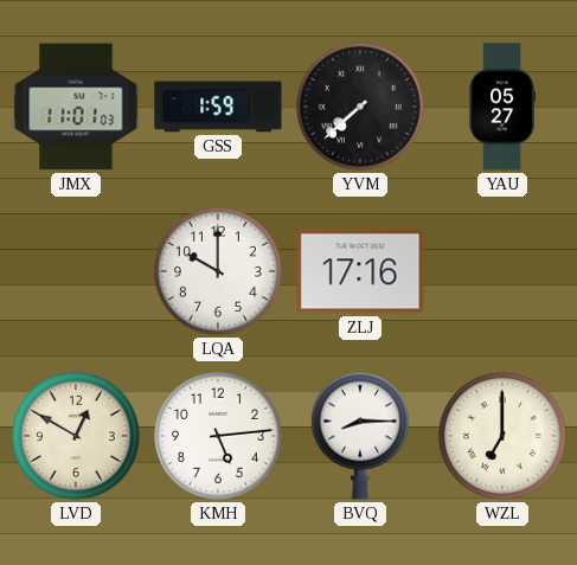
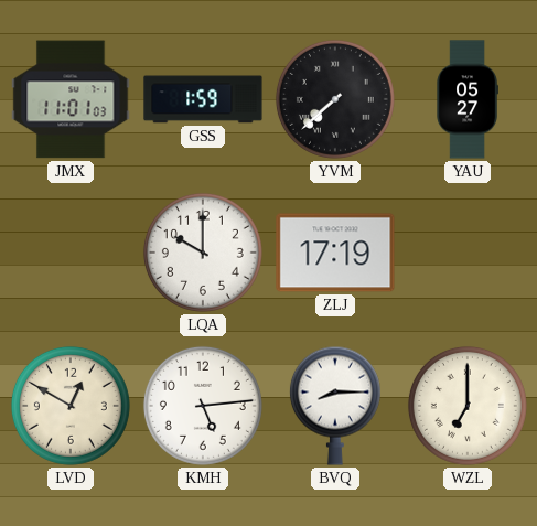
ZLJ: 17:16 -> 17:19
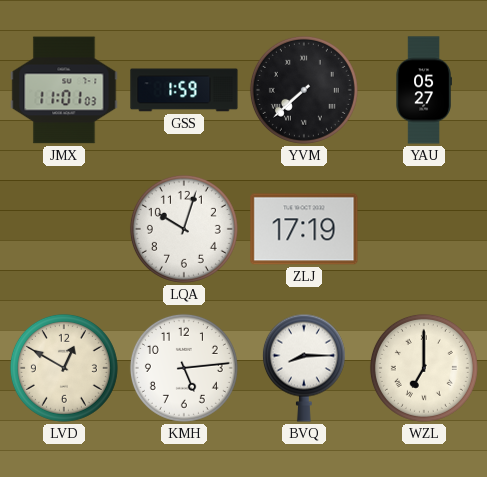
LQA: 10:00 -> 10:03
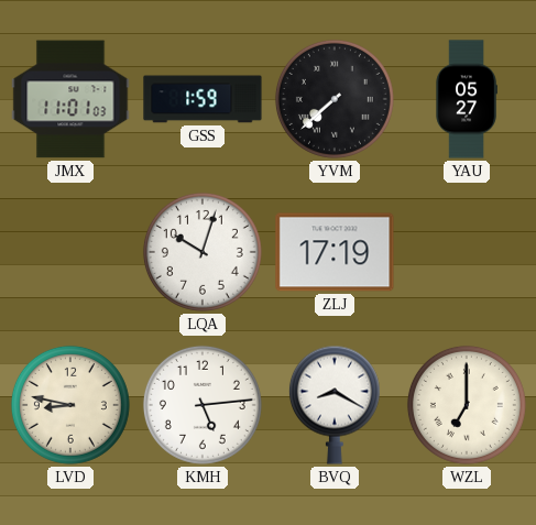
LVD: 12:50 -> 8:47
BVQ: 8:15 -> 8:20
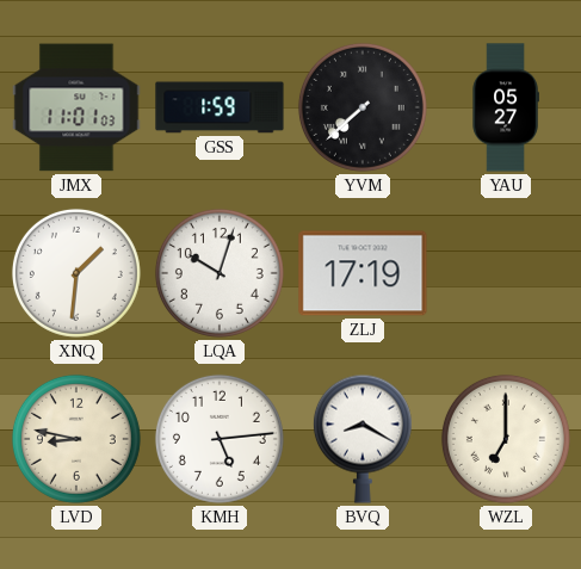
XNQ: none -> 1:31
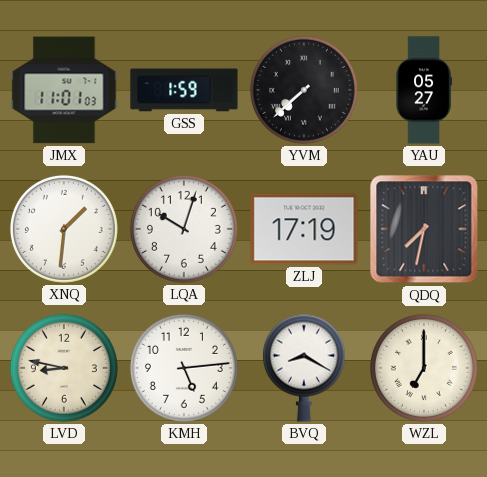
QDQ: none -> 7:32
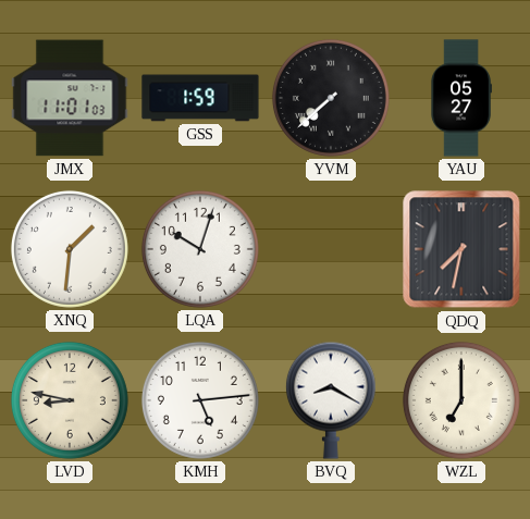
ZLJ: 17:19 -> none
